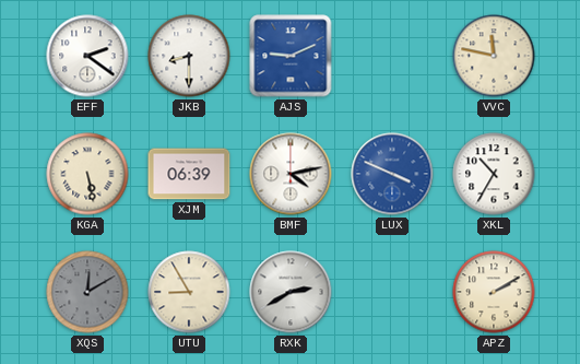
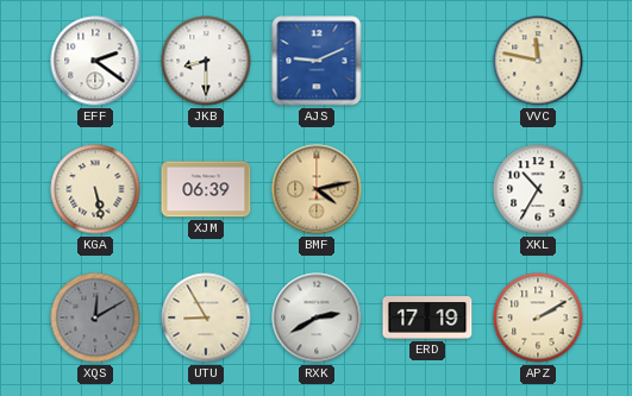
BMF dial: white -> champagne
LUX: 3:49 -> none
ERD: none -> 17:19
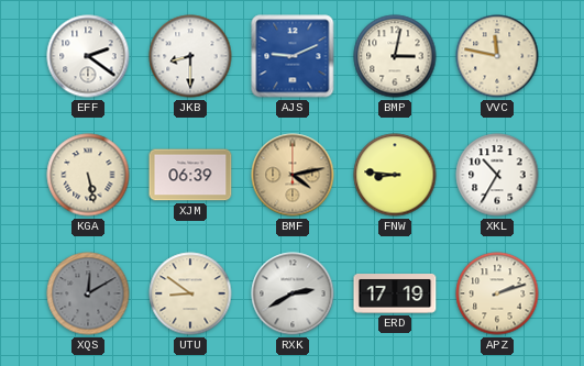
BMP: none -> 3:02
FNW: none -> 8:46
UTU: 8:55 -> 8:51
APZ: 2:10 -> 2:12
